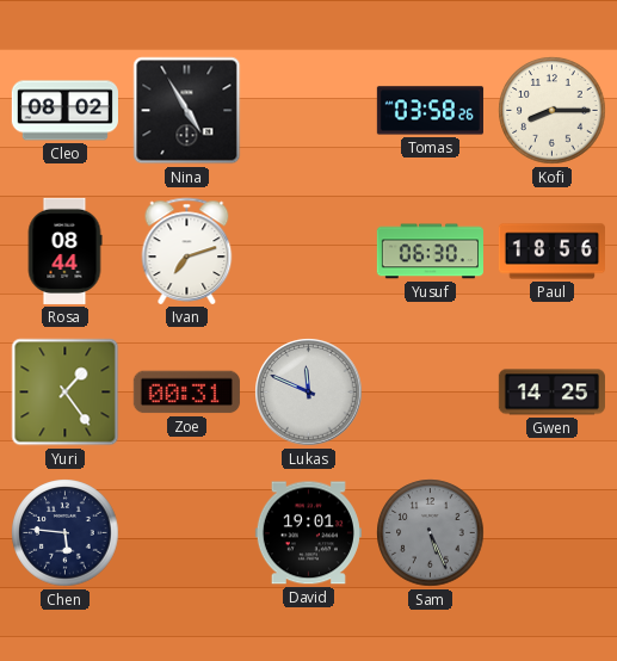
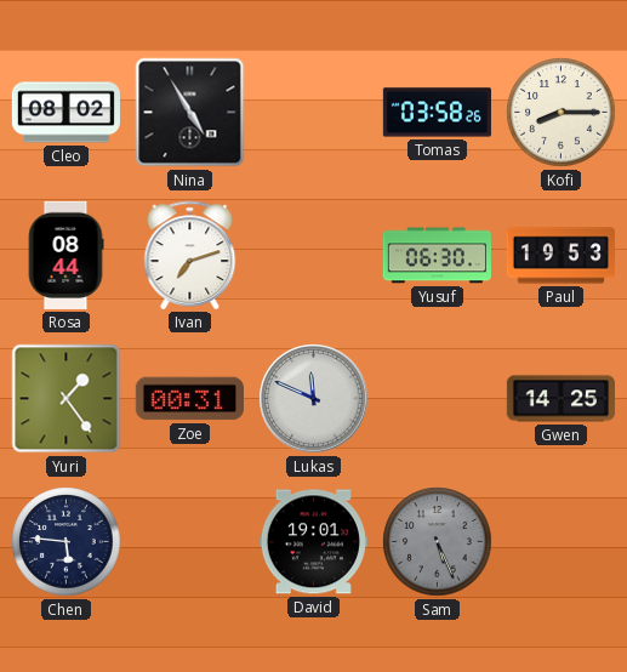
Paul: 18:56 -> 19:53
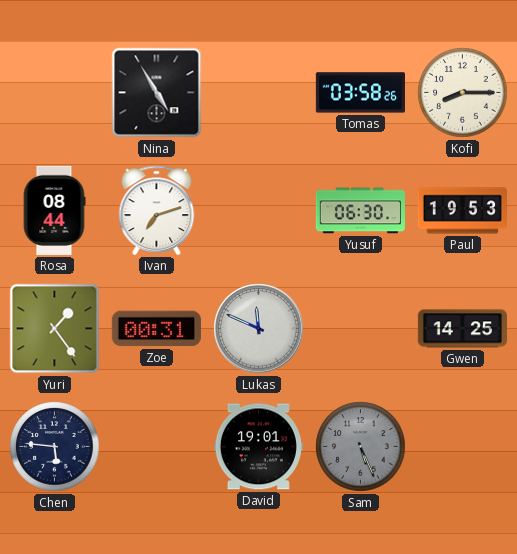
Cleo: 08:02 -> none
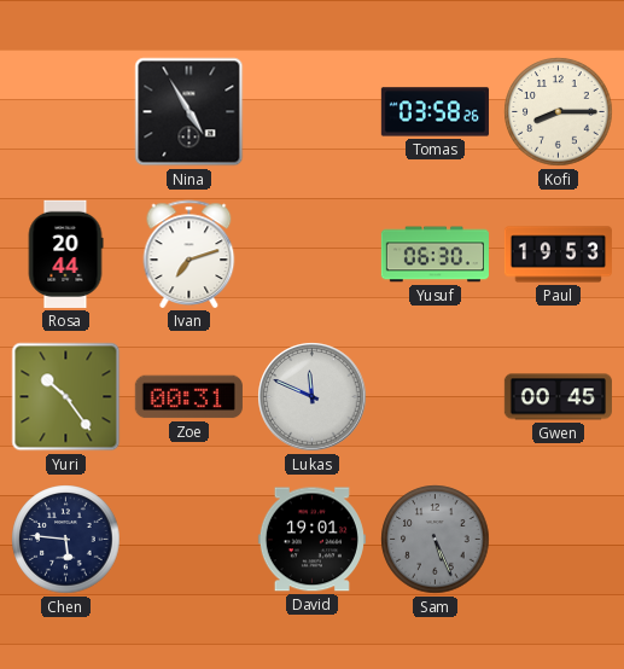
Rosa: 08:44 -> 20:44
Yuri: 1:24 -> 10:24
Gwen: 14:25 -> 00:45
